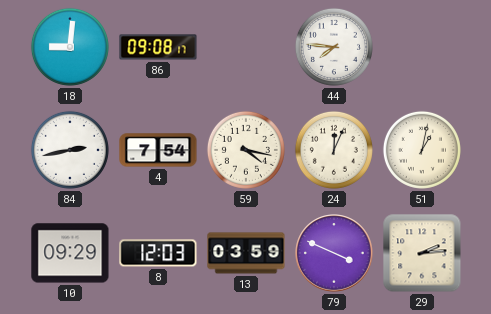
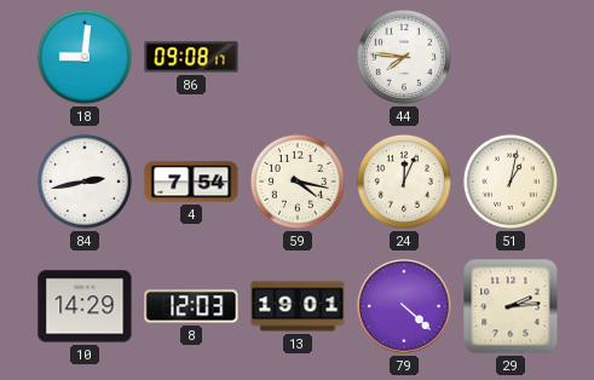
10: 09:29 -> 14:29
13: 03:59 -> 19:01
79: 3:49 -> 4:22
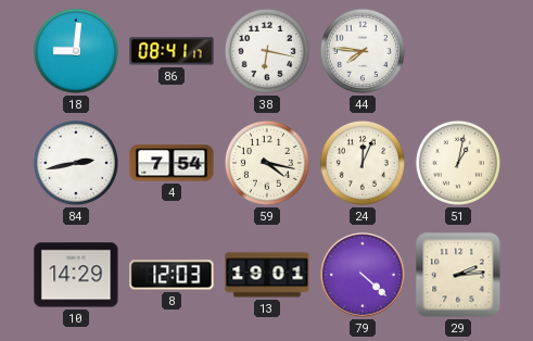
86: 09:08 -> 08:41
38: none -> 6:17
